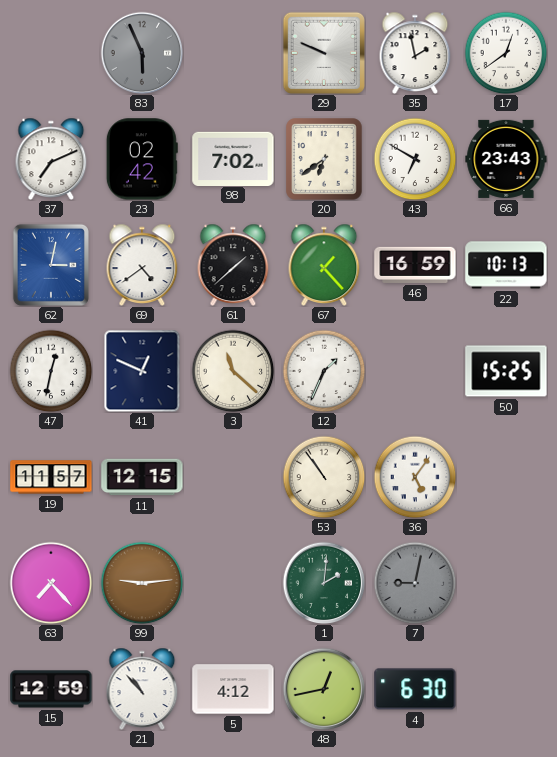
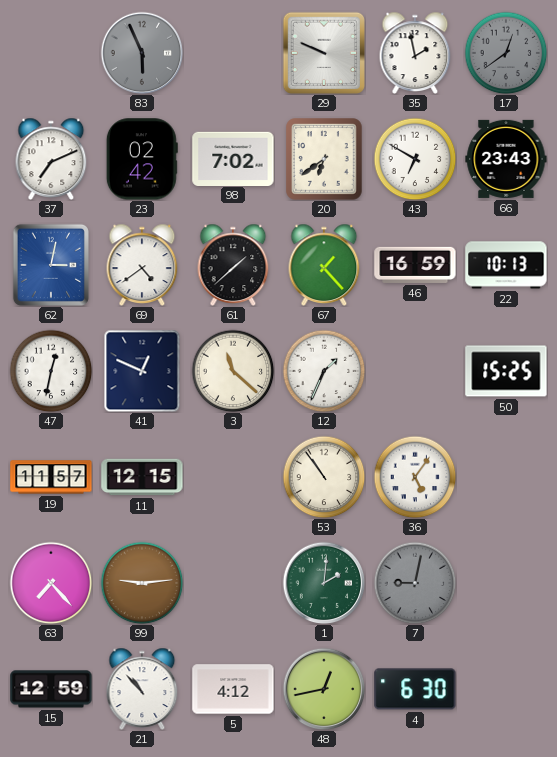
17 dial: white -> grey
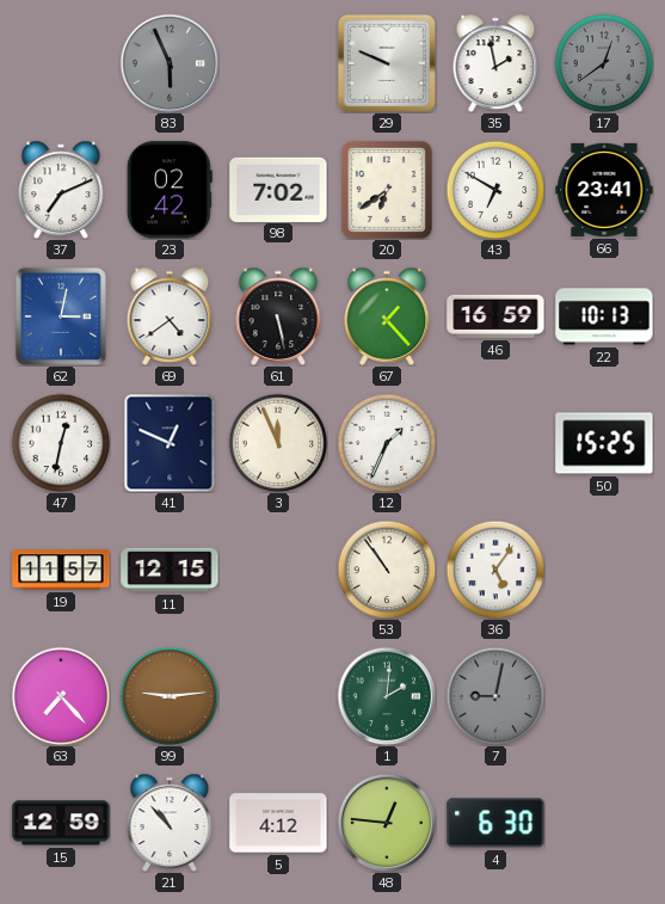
66: 23:43 -> 23:41
61: 1:38 -> 5:28
3: 11:22 -> 11:56
48: 12:43 -> 12:46
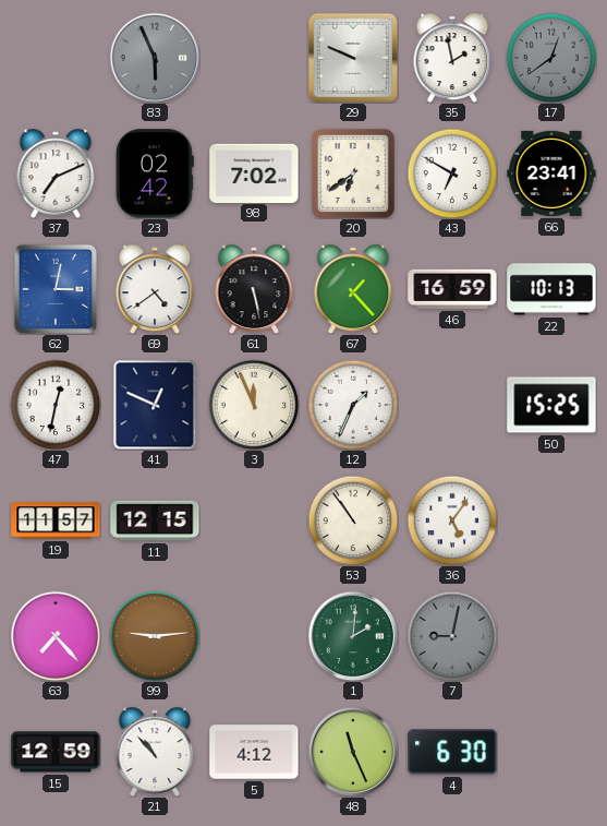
48: 12:46 -> 11:26
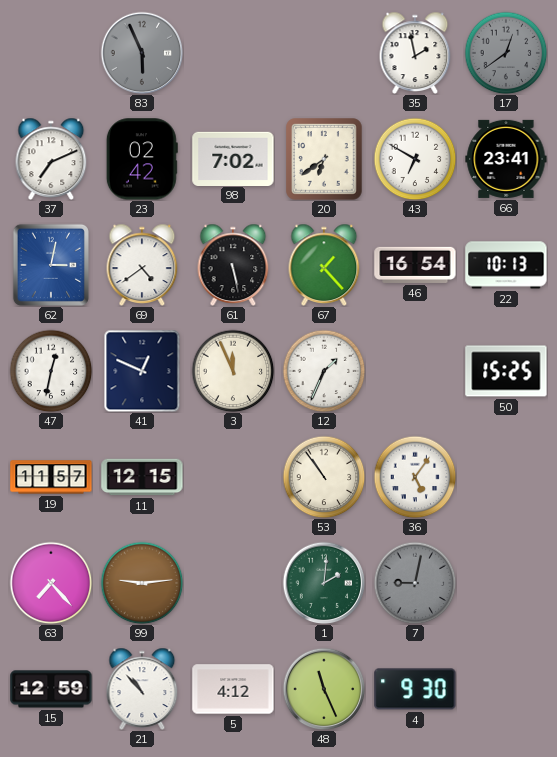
29: 9:49 -> none
46: 16:59 -> 16:54
4: 6:30 -> 9:30
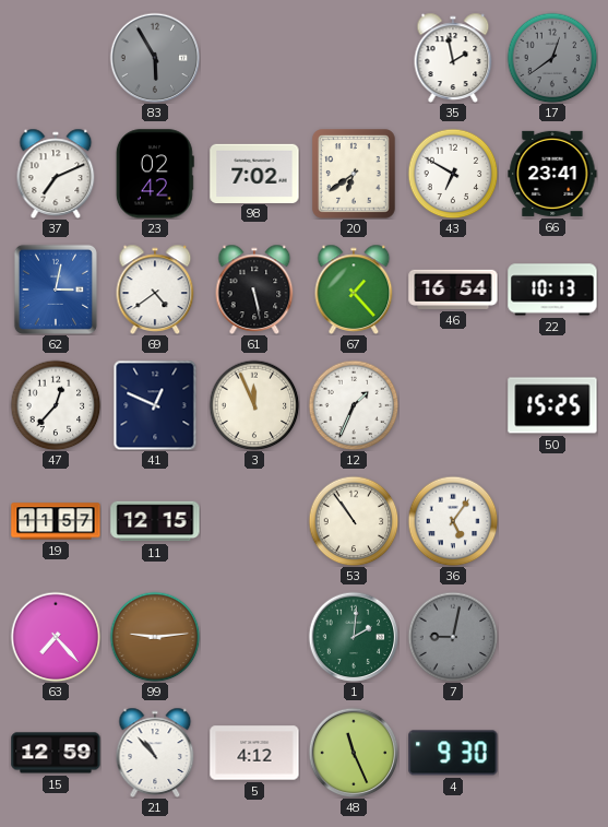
83: 5:56 -> 5:55
47: 12:32 -> 12:37
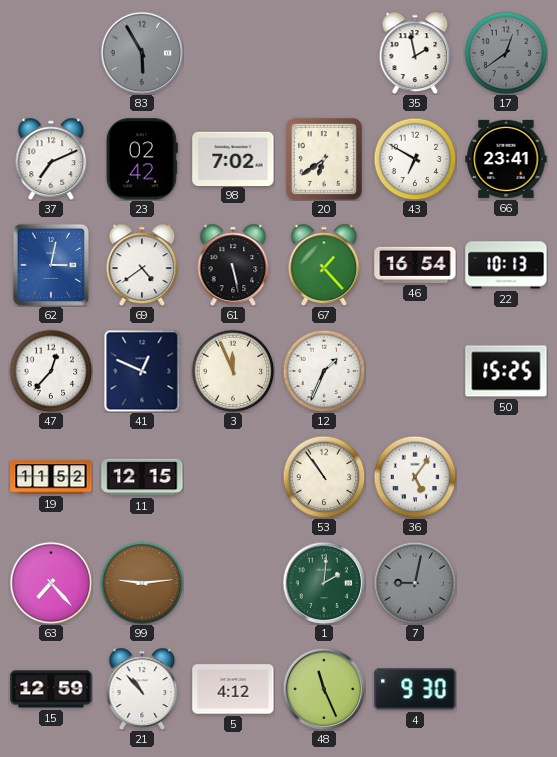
19: 11:57 -> 11:52
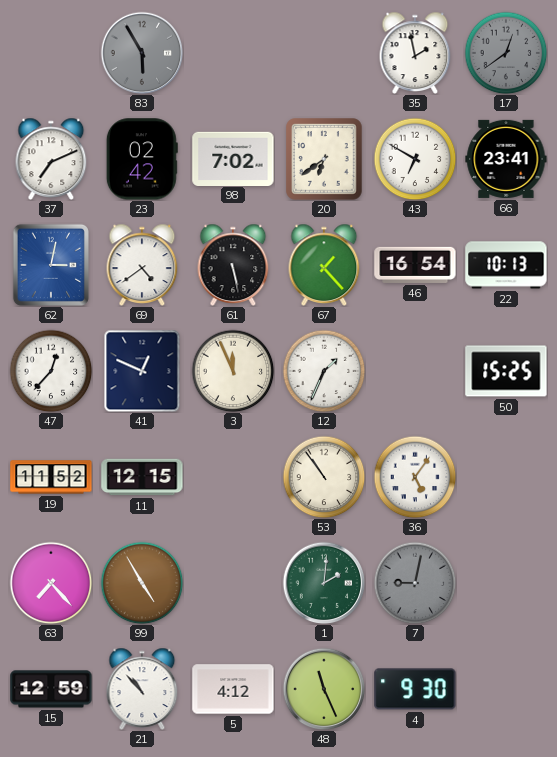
99: 9:14 -> 4:55
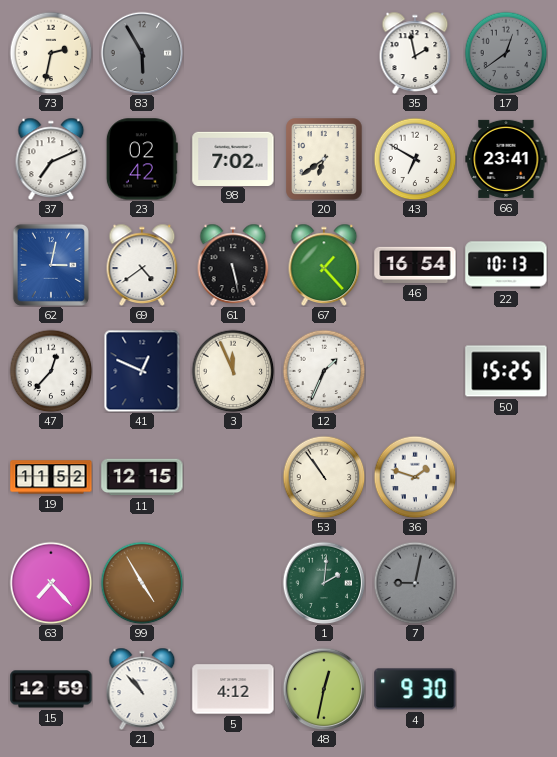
73: none -> 2:32
36: 5:06 -> 1:48
48: 11:26 -> 12:32
